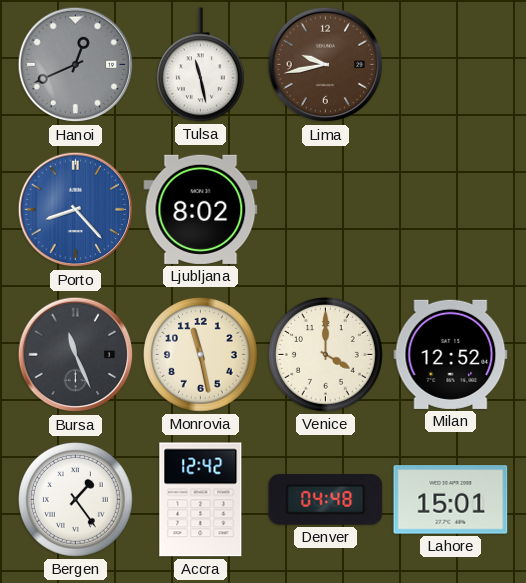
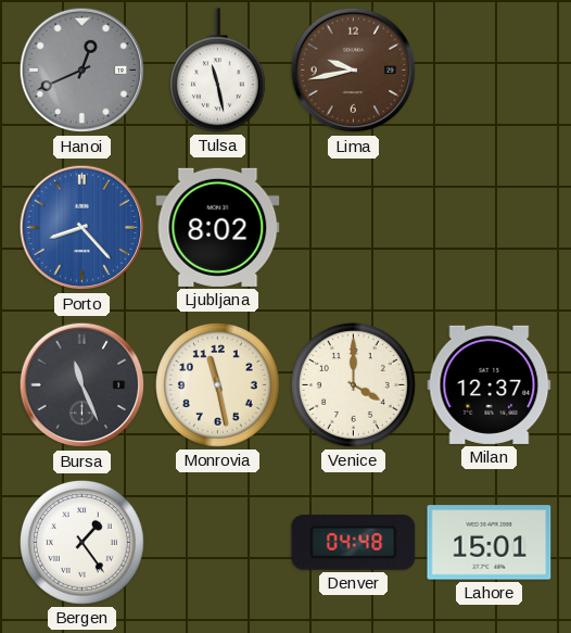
Milan: 12:52 -> 12:37
Accra: 12:42 -> none
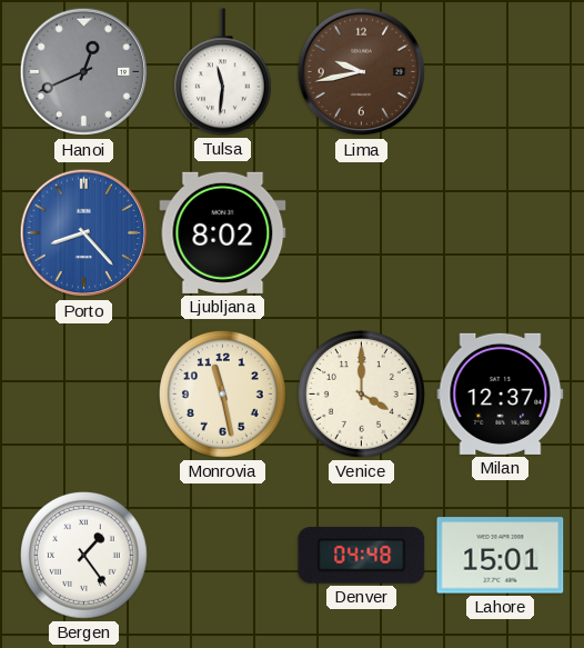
Tulsa: 11:28 -> 11:31
Bursa: 11:26 -> none
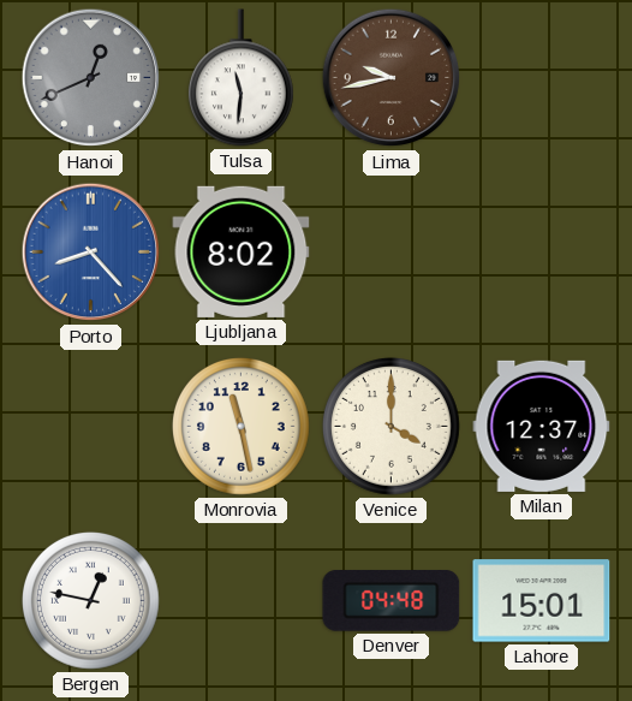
Bergen: 1:24 -> 12:47
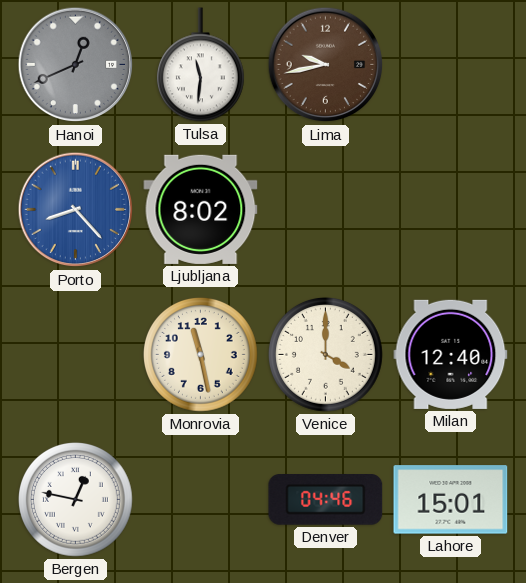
Milan: 12:37 -> 12:40
Denver: 04:48 -> 04:46
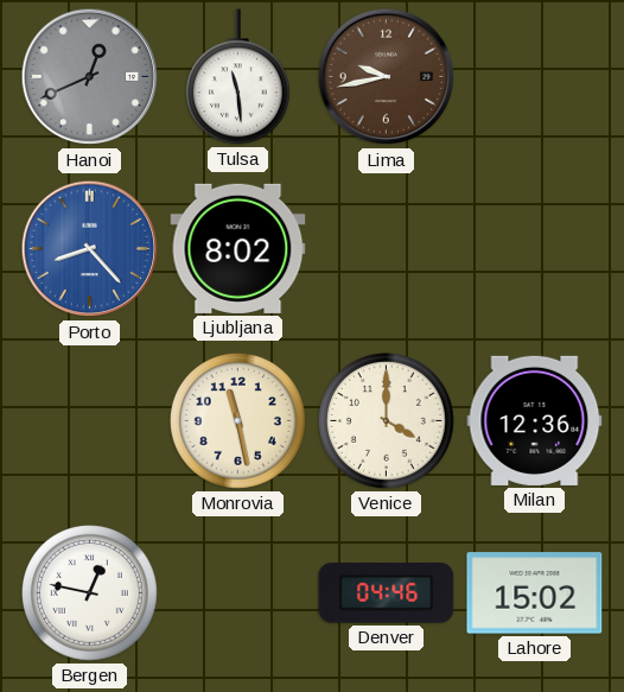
Tulsa: 11:31 -> 11:29
Milan: 12:40 -> 12:36
Lahore: 15:01 -> 15:02
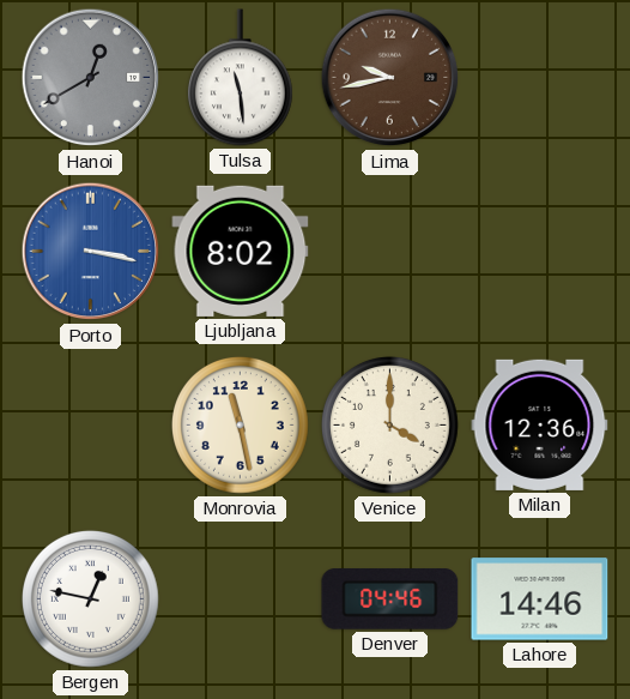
Hanoi: 12:41 -> 12:40
Porto: 8:23 -> 3:17
Lahore: 15:02 -> 14:46
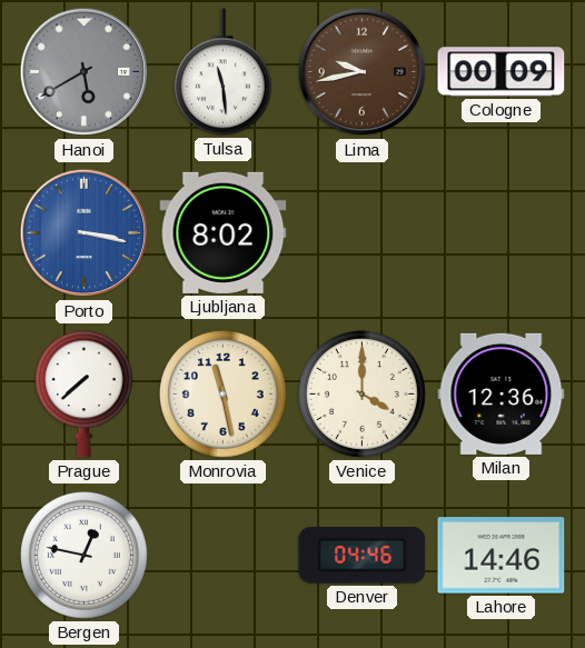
Hanoi: 12:40 -> 5:40
Cologne: none -> 00:09
Prague: none -> 7:38
